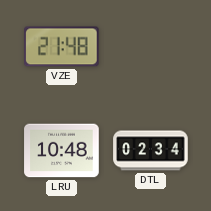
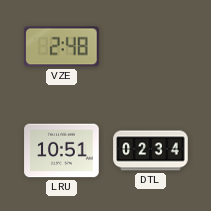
VZE: 21:48 -> 2:48
LRU: 10:48 -> 10:51
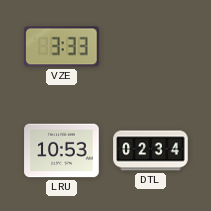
VZE: 2:48 -> 3:33
LRU: 10:51 -> 10:53
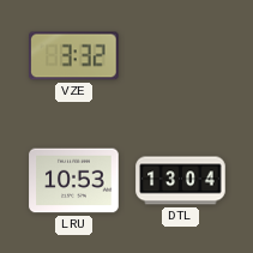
VZE: 3:33 -> 3:32
DTL: 02:34 -> 13:04
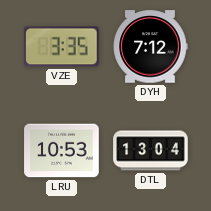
VZE: 3:32 -> 3:35
DYH: none -> 7:12
